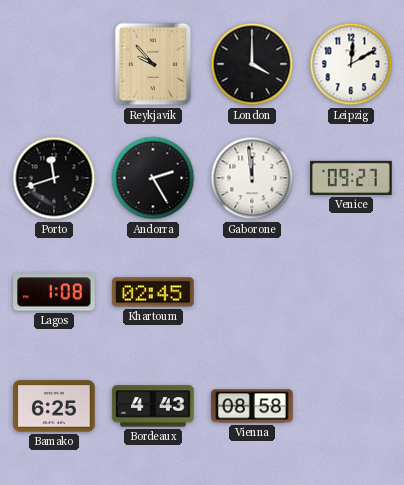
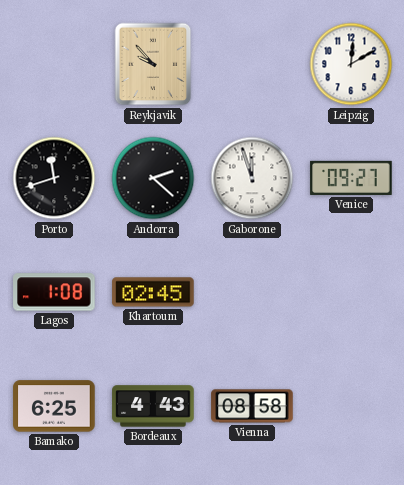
London: 4:00 -> none
Andorra: 2:25 -> 2:22
Gaborone: 11:59 -> 11:57
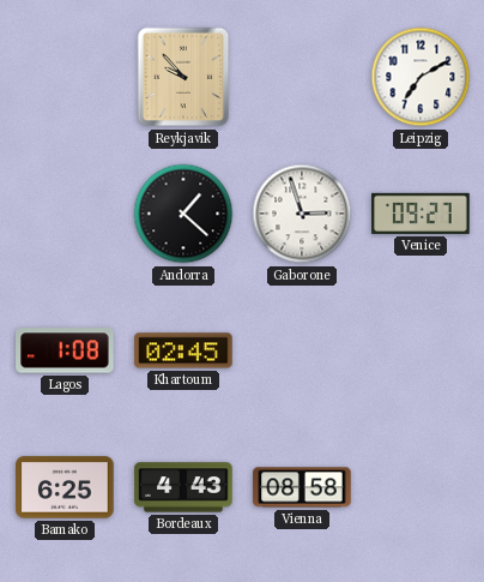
Leipzig: 12:10 -> 7:10
Porto: 11:42 -> none
Andorra: 2:22 -> 1:22
Gaborone: 11:57 -> 2:57
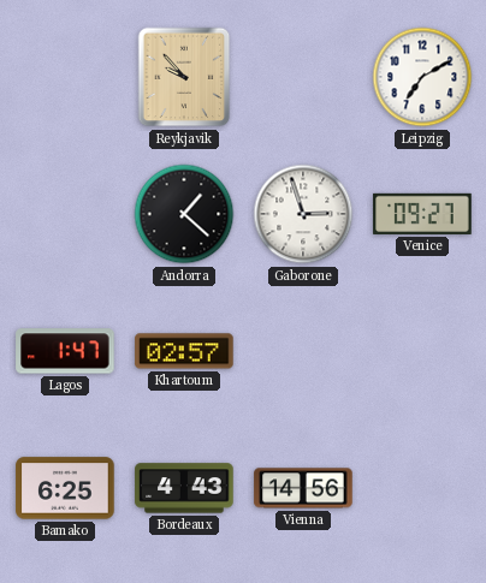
Lagos: 1:08 -> 1:47
Khartoum: 02:45 -> 02:57
Vienna: 08:58 -> 14:56
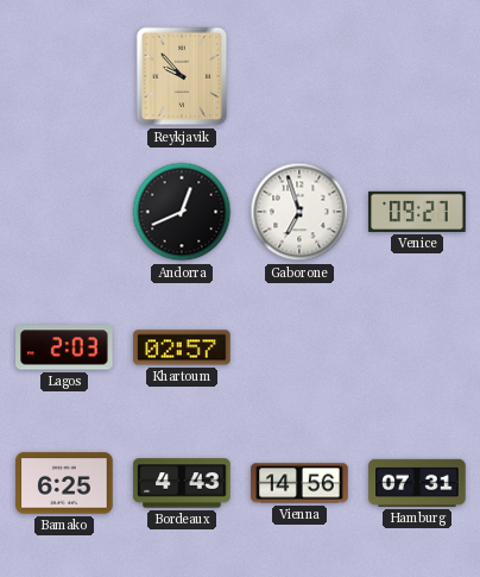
Leipzig: 7:10 -> none
Andorra: 1:22 -> 12:41
Gaborone: 2:57 -> 6:57
Lagos: 1:47 -> 2:03
Hamburg: none -> 07:31
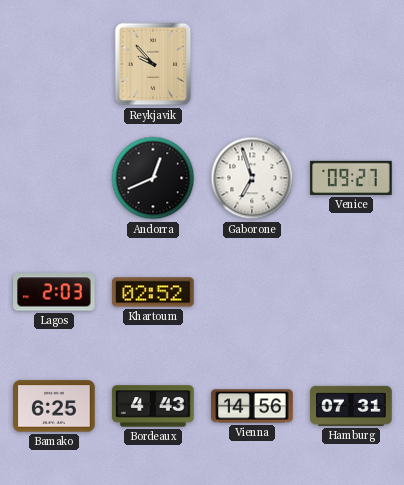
Khartoum: 02:57 -> 02:52
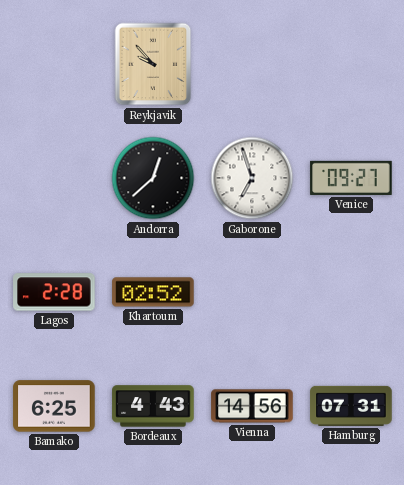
Andorra: 12:41 -> 12:38
Lagos: 2:03 -> 2:28
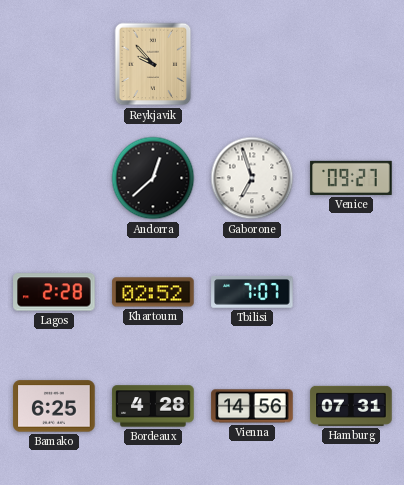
Tbilisi: none -> 7:07
Bordeaux: 4:43 -> 4:28
